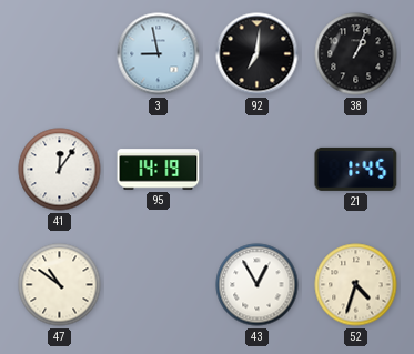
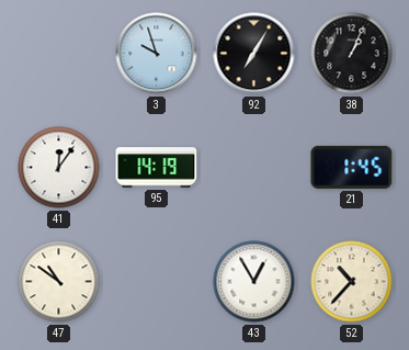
3: 8:58 -> 9:57
92: 7:01 -> 7:05
52: 4:33 -> 10:37
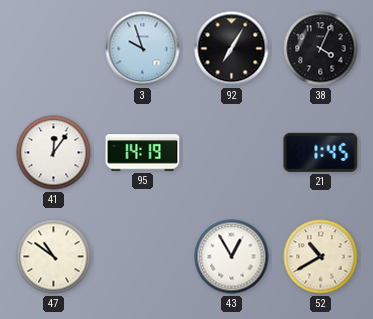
38: 1:04 -> 4:04
52: 10:37 -> 10:40
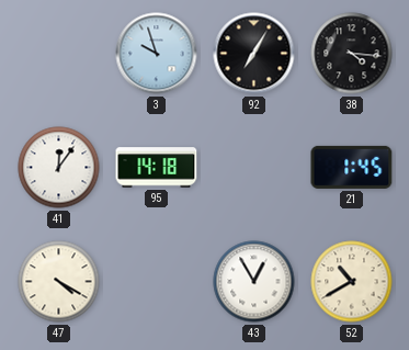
38: 4:04 -> 4:16
95: 14:19 -> 14:18
47: 10:51 -> 4:20
